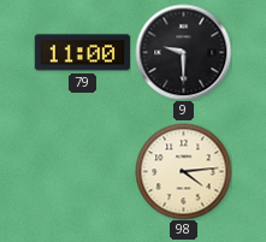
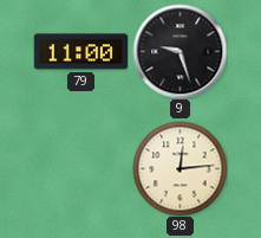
9: 9:30 -> 9:27
98: 4:14 -> 12:14
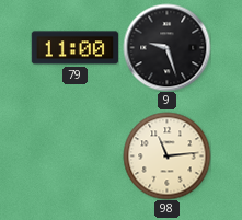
98: 12:14 -> 11:14
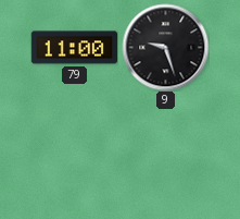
98: 11:14 -> none
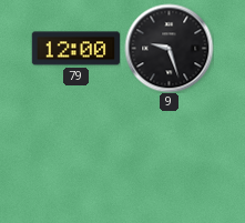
79: 11:00 -> 12:00
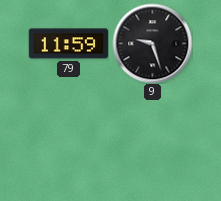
79: 12:00 -> 11:59
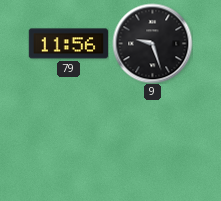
79: 11:59 -> 11:56
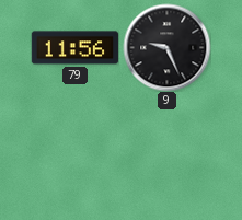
9: 9:27 -> 9:26
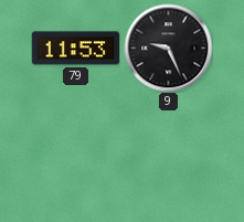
79: 11:56 -> 11:53
